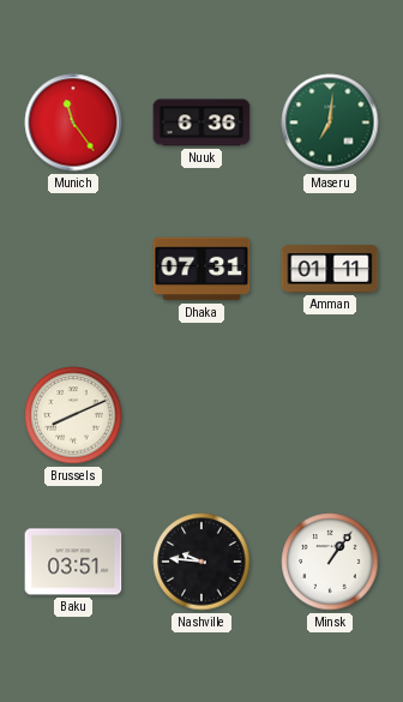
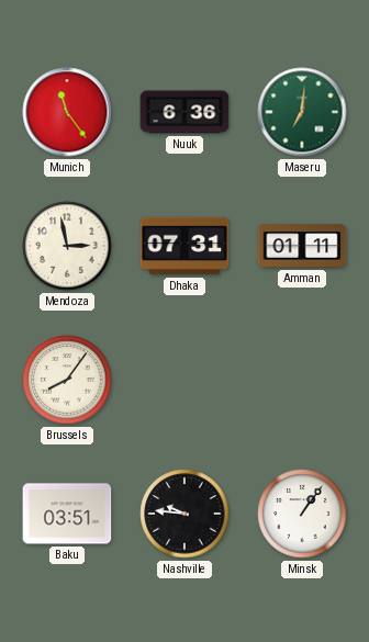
Mendoza: none -> 2:58
Brussels: 8:11 -> 8:06
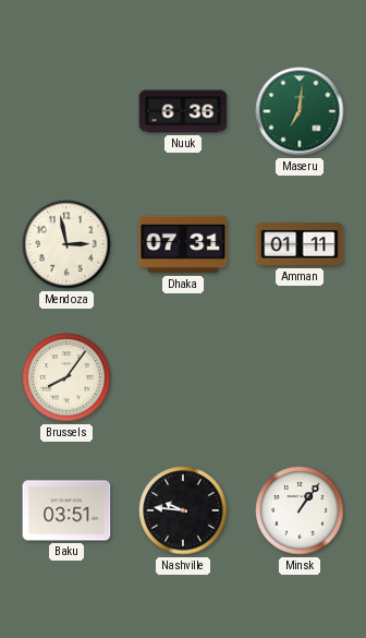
Munich: 11:24 -> none
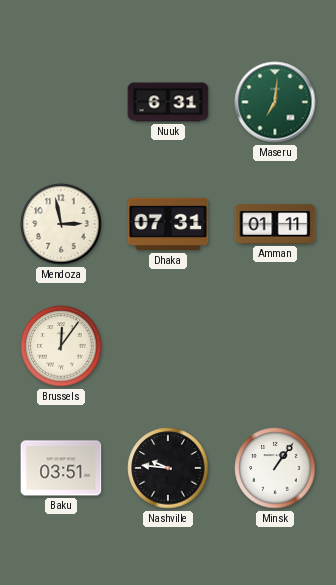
Nuuk: 6:36 -> 6:31
Brussels: 8:06 -> 12:06
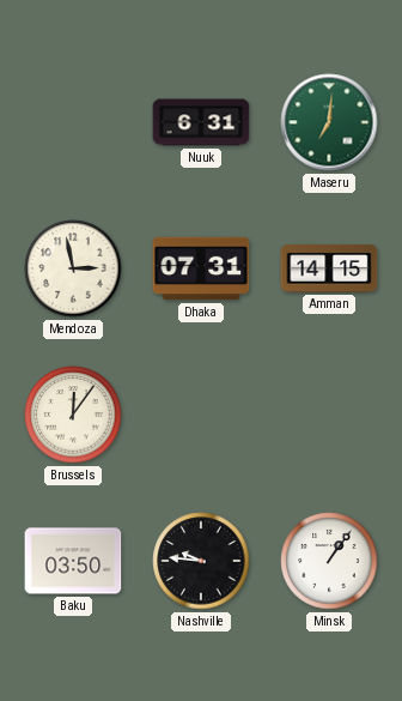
Amman: 01:11 -> 14:15
Baku: 03:51 -> 03:50
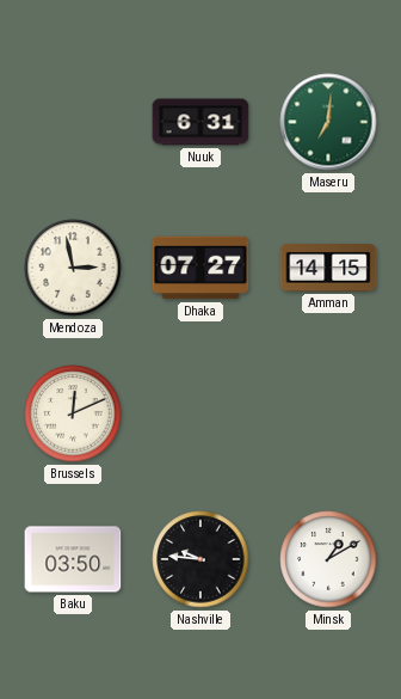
Dhaka: 07:31 -> 07:27
Brussels: 12:06 -> 12:11
Minsk: 1:06 -> 1:10
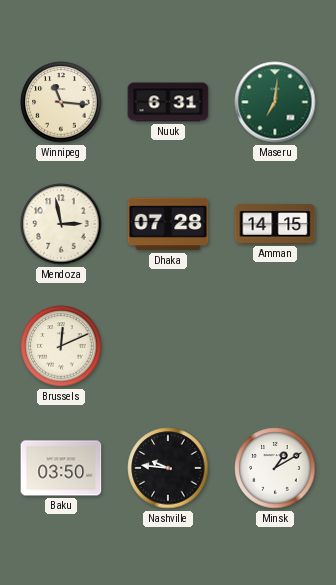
Winnipeg: none -> 11:16
Dhaka: 07:27 -> 07:28
